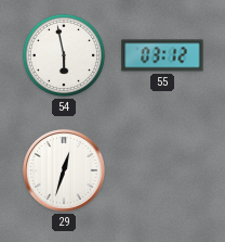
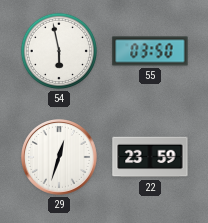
55: 03:12 -> 03:50
22: none -> 23:59
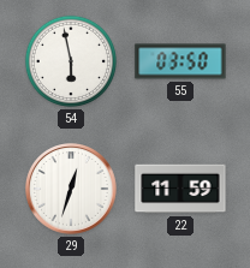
22: 23:59 -> 11:59
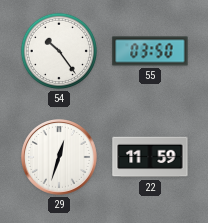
54: 5:58 -> 10:24
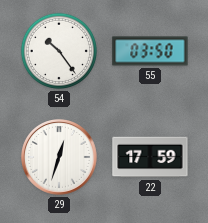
22: 11:59 -> 17:59
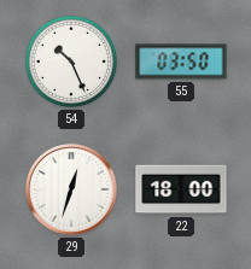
54: 10:24 -> 10:26
22: 17:59 -> 18:00
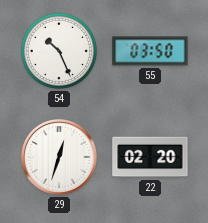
22: 18:00 -> 02:20
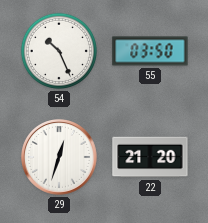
22: 02:20 -> 21:20
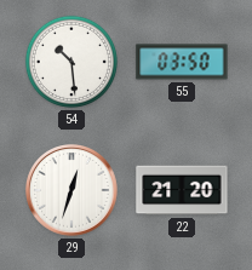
54: 10:26 -> 10:29
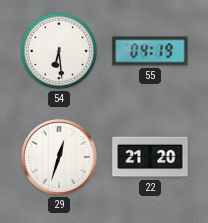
54: 10:29 -> 6:29
55: 03:50 -> 04:19
